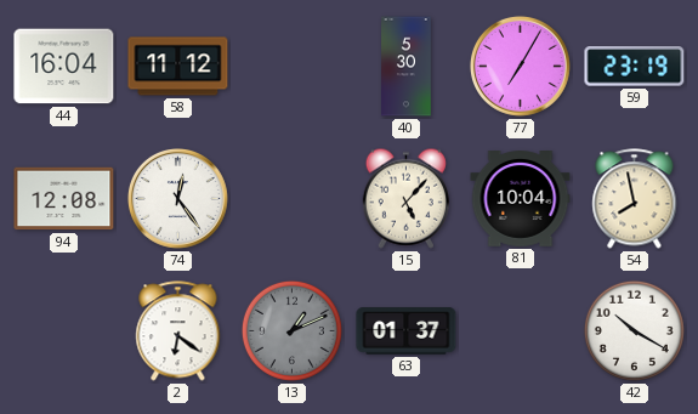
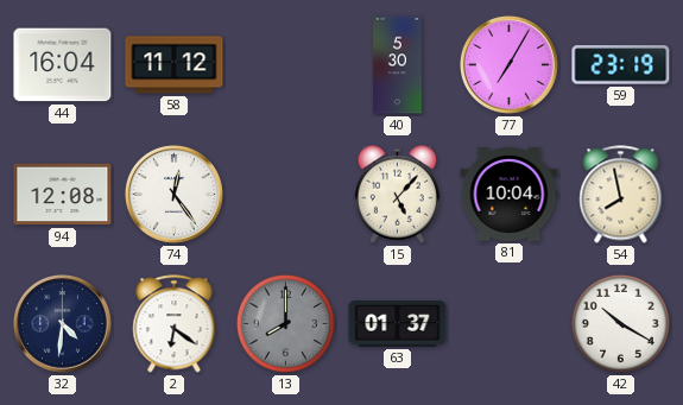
32: none -> 4:31
13: 1:11 -> 8:00
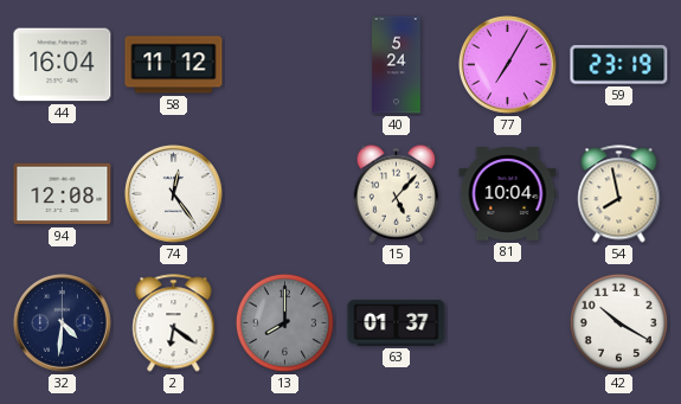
40: 5:30 -> 5:24
